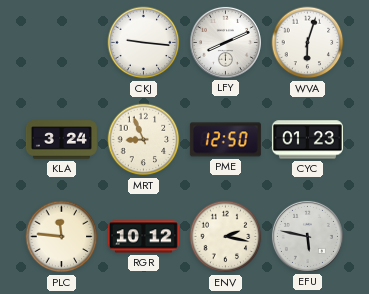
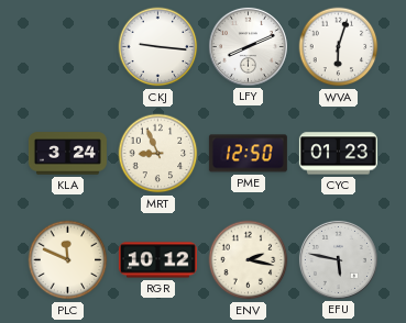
PLC: 11:46 -> 11:49
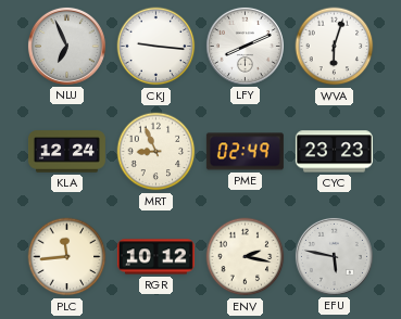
NLU: none -> 6:56
KLA: 3:24 -> 12:24
PME: 12:50 -> 02:49
CYC: 01:23 -> 23:23
PLC: 11:49 -> 11:44
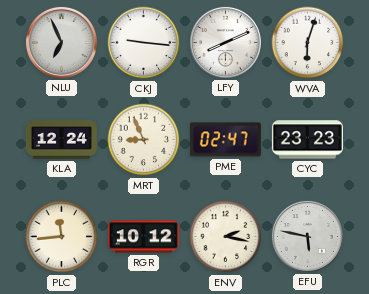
PME: 02:49 -> 02:47
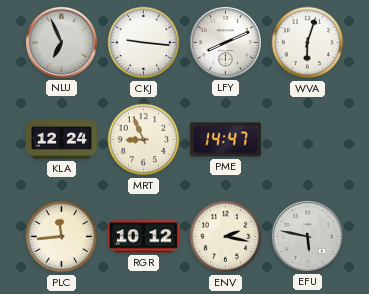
PME: 02:47 -> 14:47
CYC: 23:23 -> none
